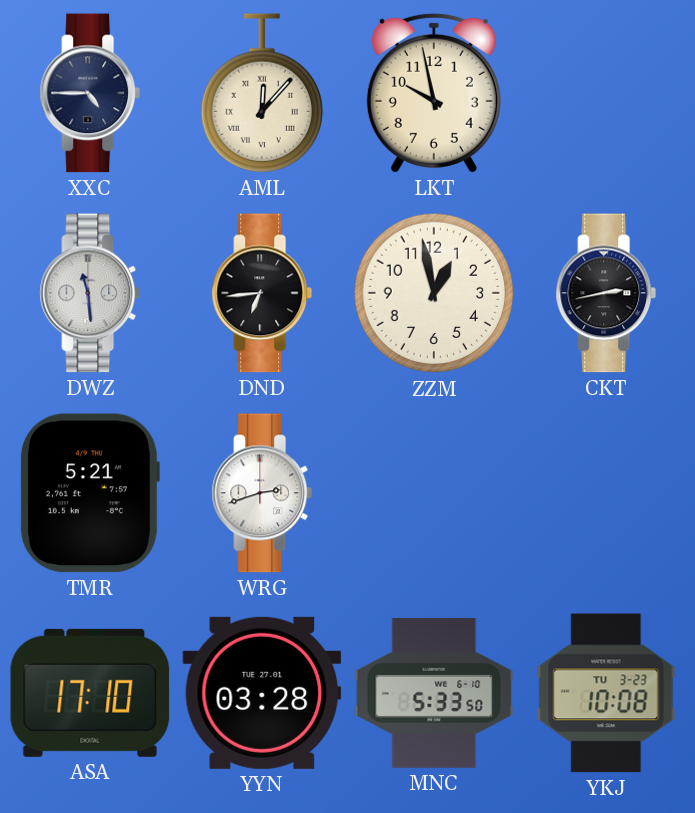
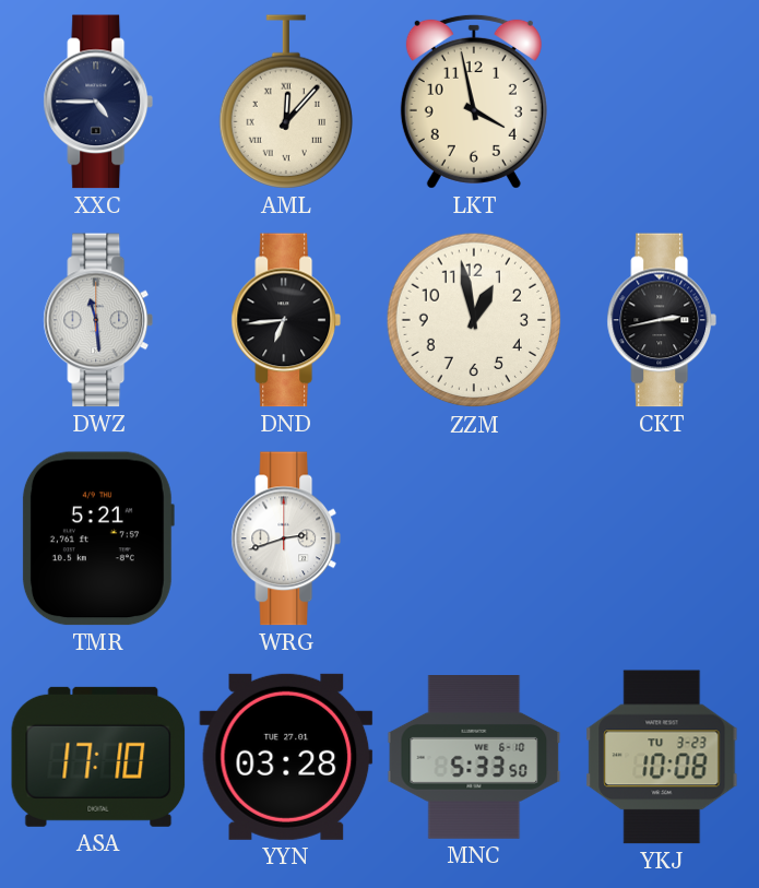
LKT: 9:58 -> 3:58
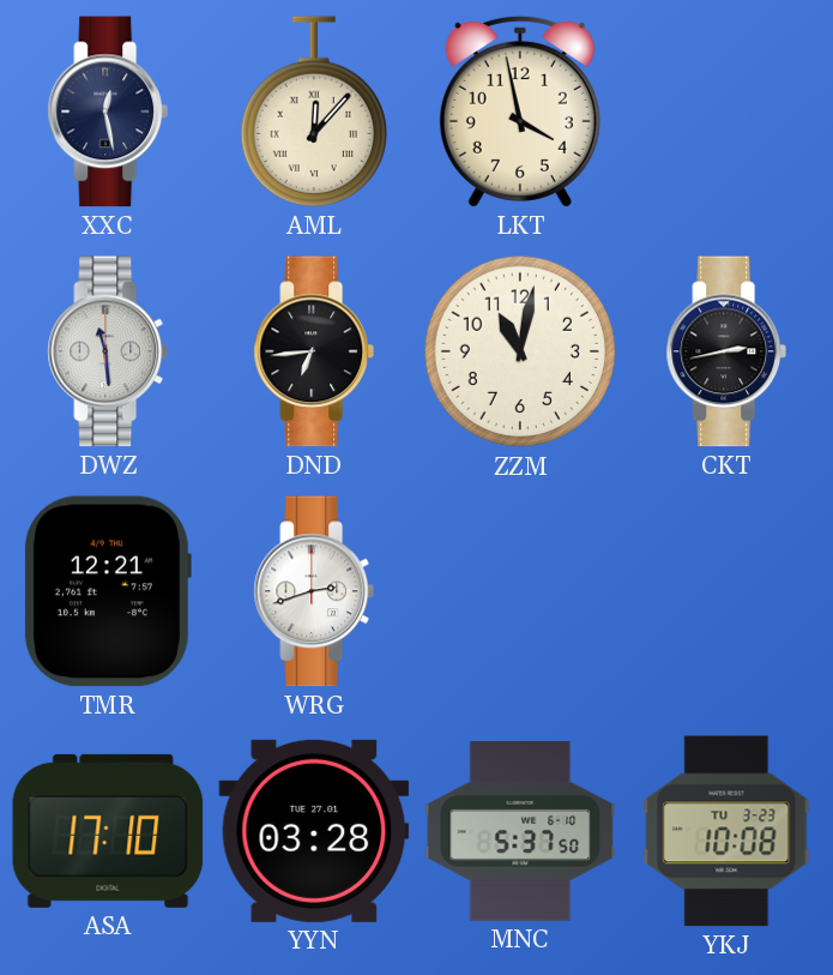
XXC: 4:45 -> 12:28
ZZM: 12:58 -> 11:02
TMR: 5:21 -> 12:21
MNC: 5:33 -> 5:37
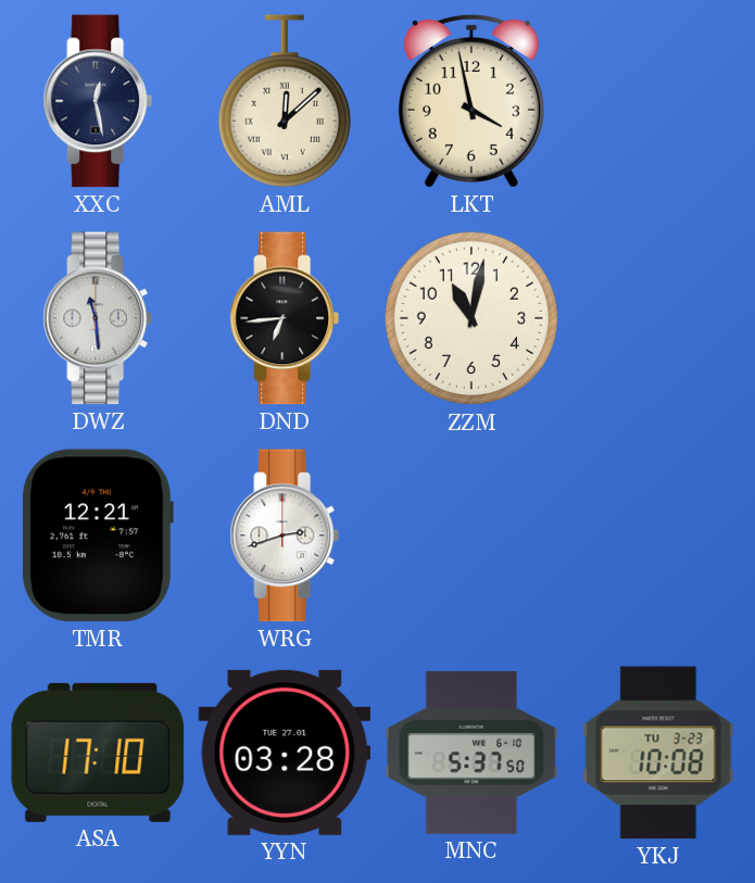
AML: 12:07 -> 12:08
CKT: 2:43 -> none
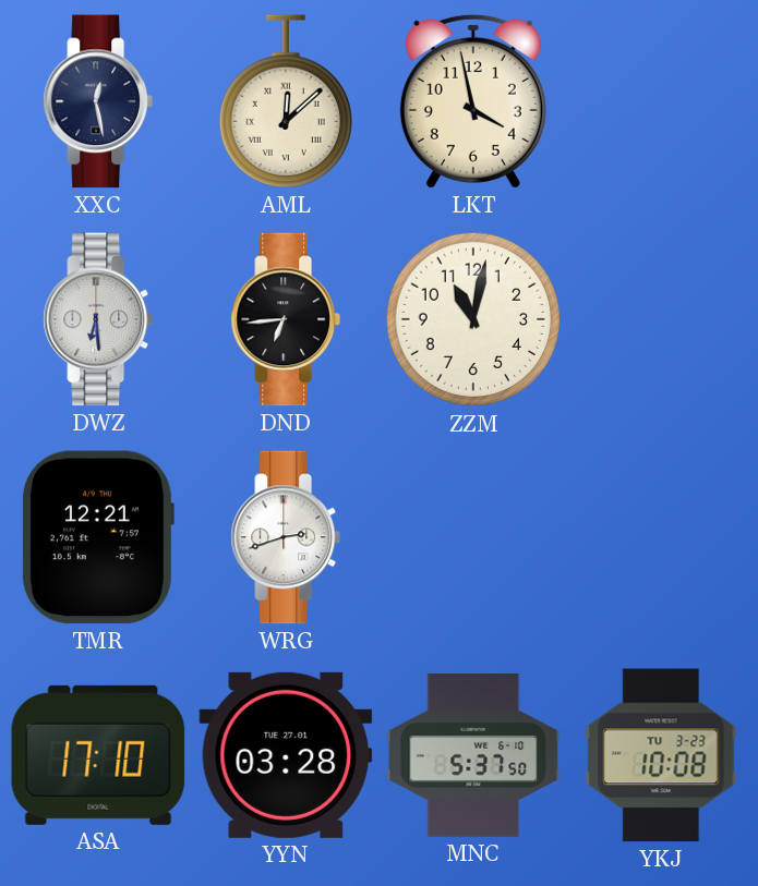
DWZ: 11:29 -> 6:29
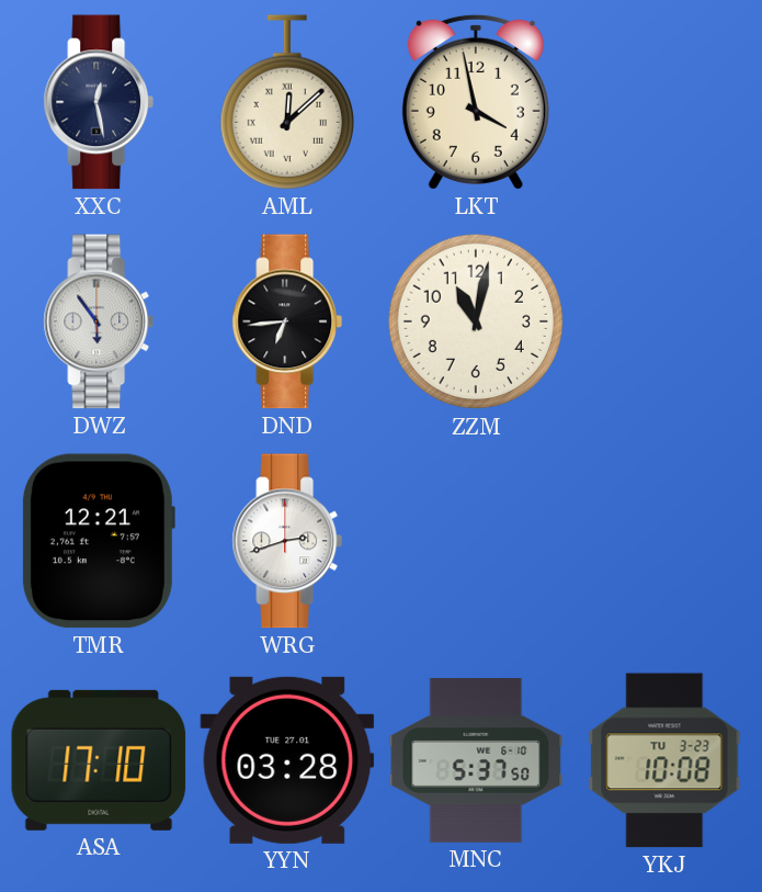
DWZ: 6:29 -> 5:54
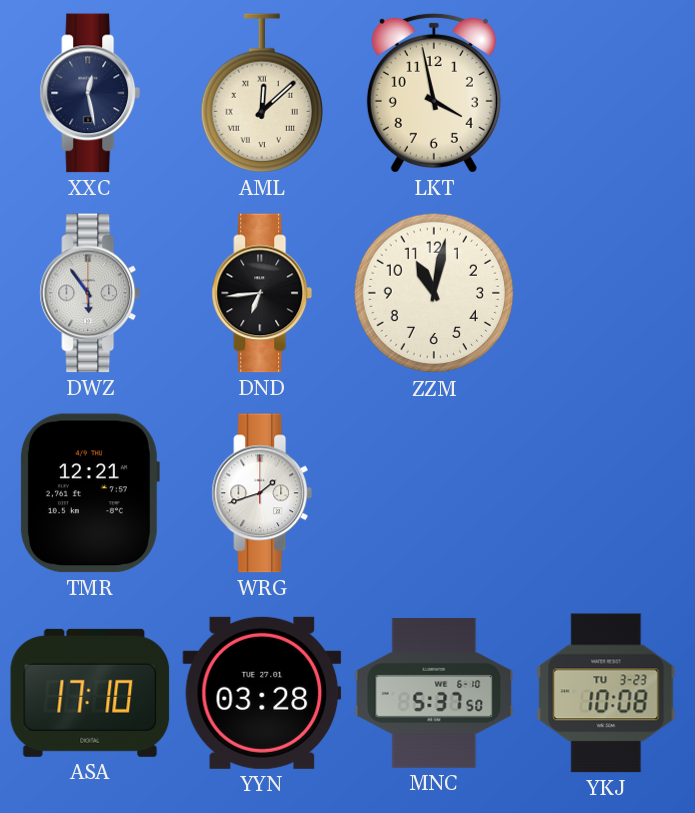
WRG: 2:42 -> 1:42
